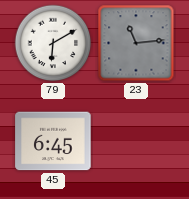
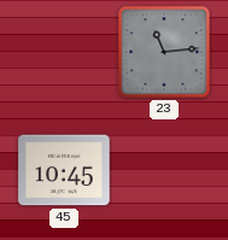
79: 6:10 -> none
45: 6:45 -> 10:45
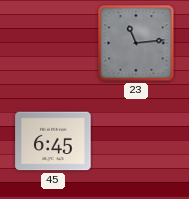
45: 10:45 -> 6:45
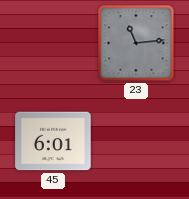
45: 6:45 -> 6:01
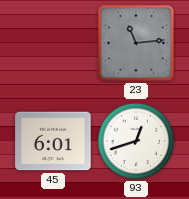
93: none -> 12:42
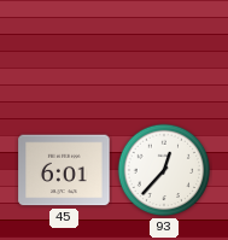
23: 11:14 -> none
93: 12:42 -> 12:37
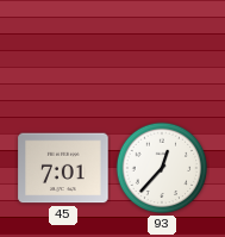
45: 6:01 -> 7:01
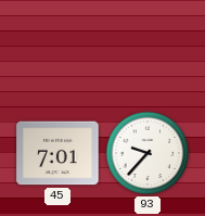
93: 12:37 -> 9:37
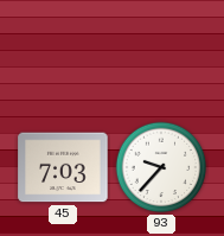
45: 7:01 -> 7:03
